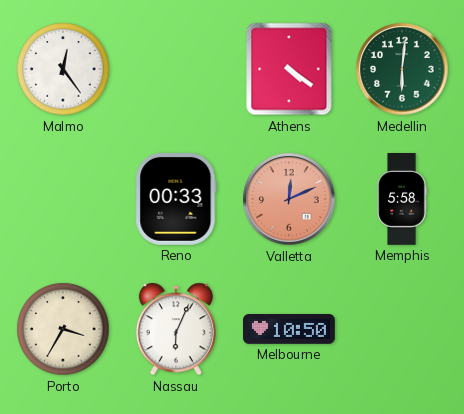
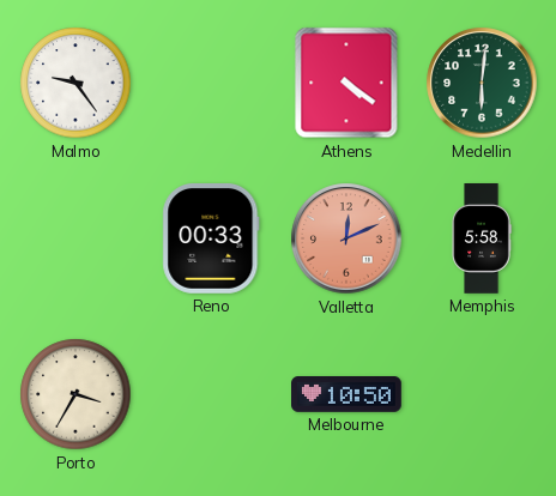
Malmo: 12:24 -> 9:24
Nassau: 6:04 -> none
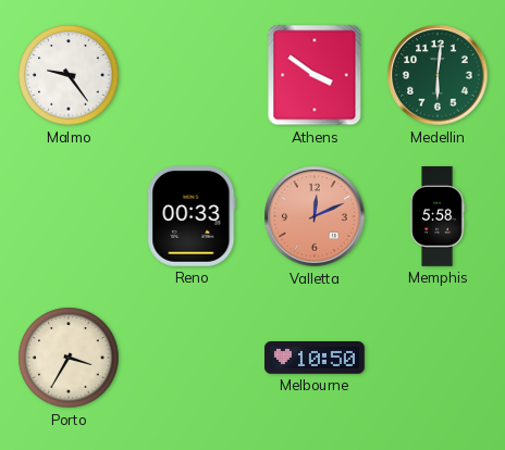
Athens: 4:21 -> 3:51
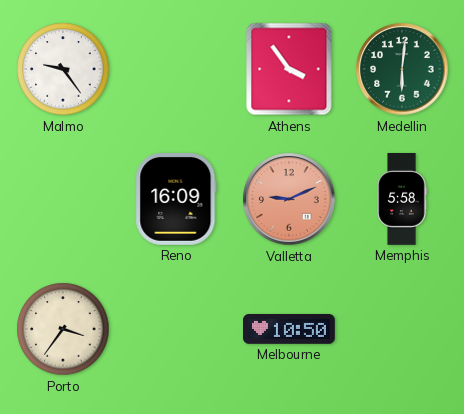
Athens: 3:51 -> 3:54
Reno: 00:33 -> 16:09
Valletta: 12:11 -> 9:11
Porto: 3:35 -> 3:36
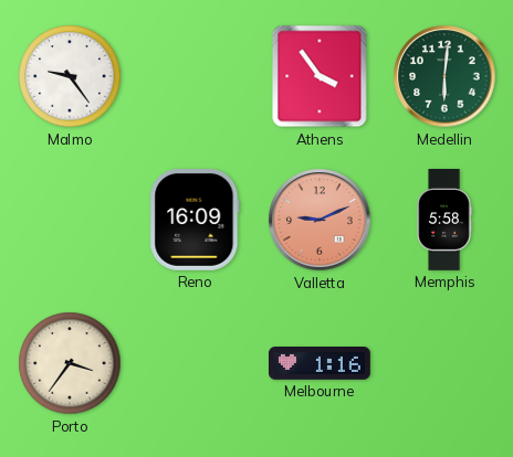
Melbourne: 10:50 -> 1:16
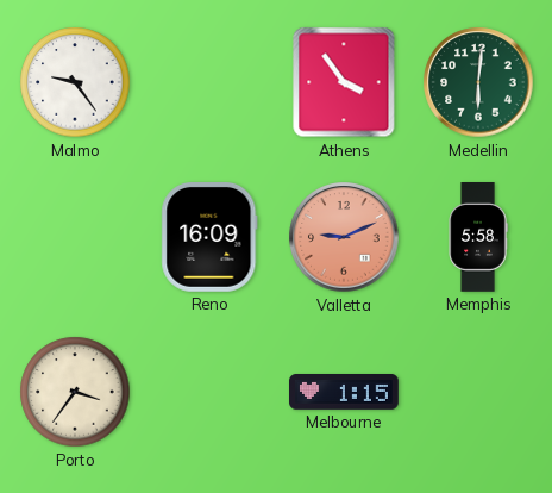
Melbourne: 1:16 -> 1:15
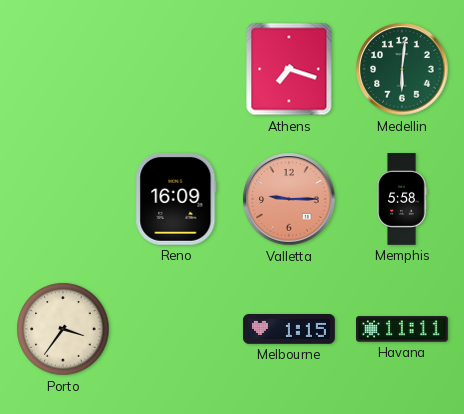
Malmo: 9:24 -> none
Athens: 3:54 -> 7:18
Valletta: 9:11 -> 9:15
Havana: none -> 11:11
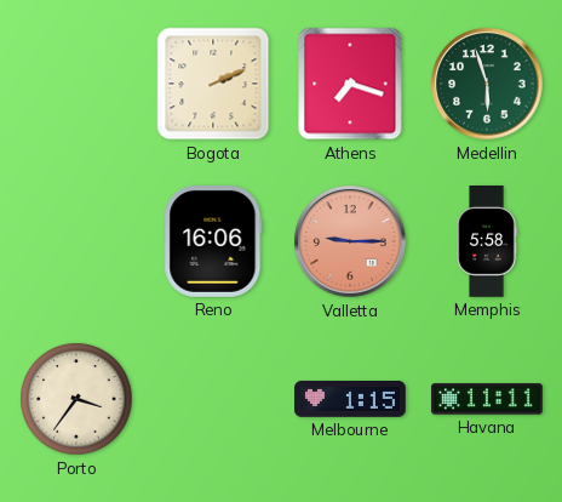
Bogota: none -> 2:11
Medellin: 6:01 -> 5:57
Reno: 16:09 -> 16:06
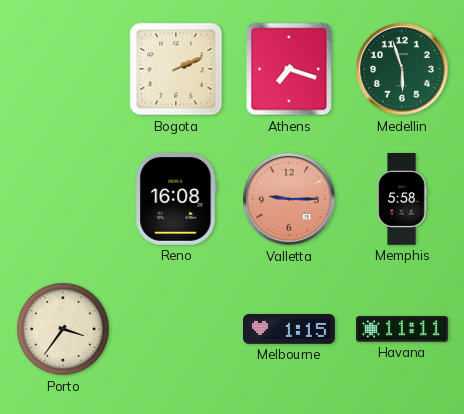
Reno: 16:06 -> 16:08
